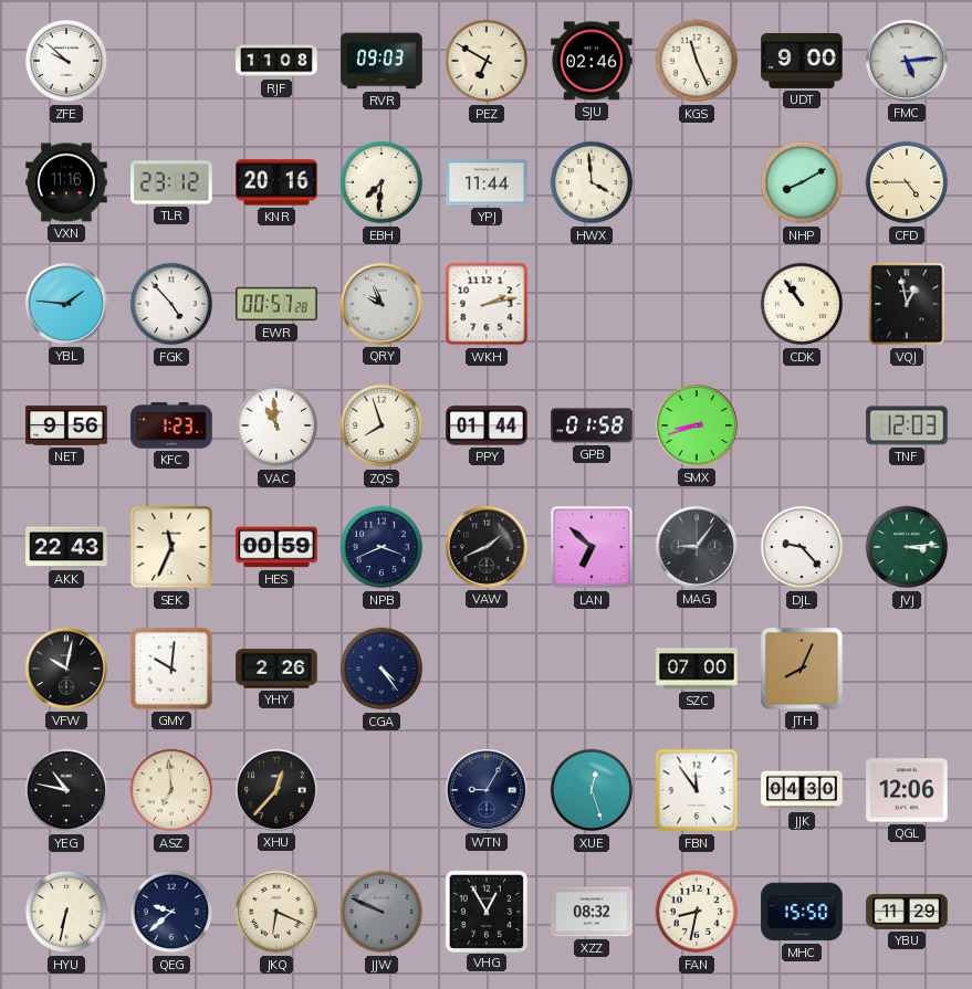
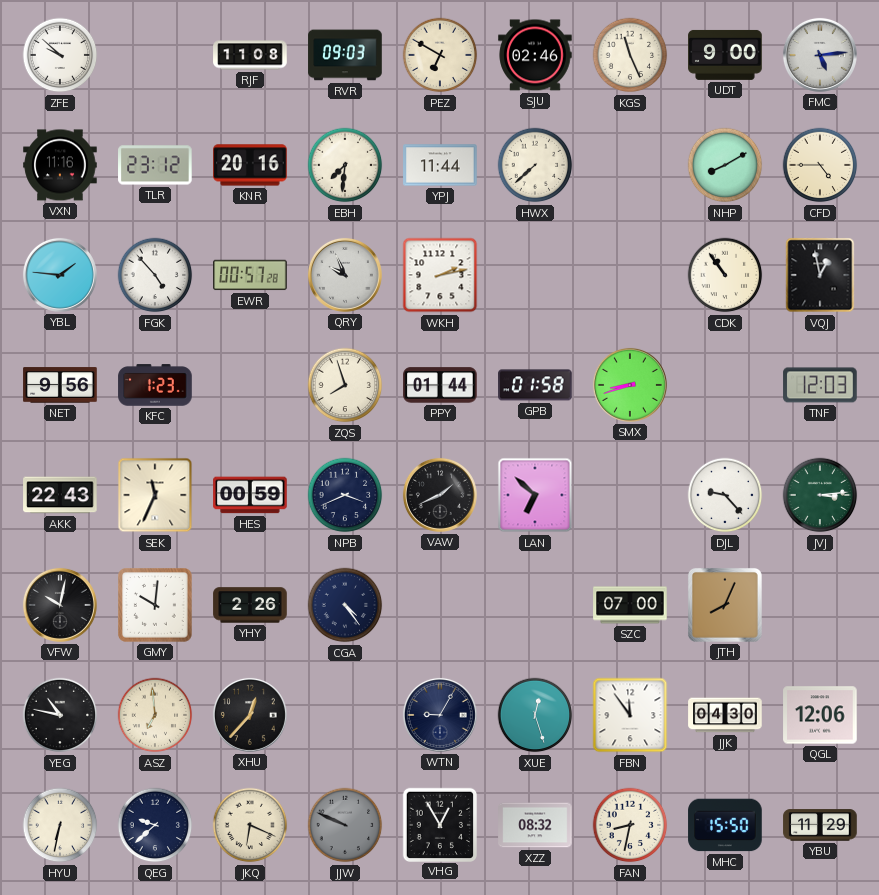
HWX: 3:59 -> 7:38
VAC: 10:59 -> none
MAG: 9:06 -> none
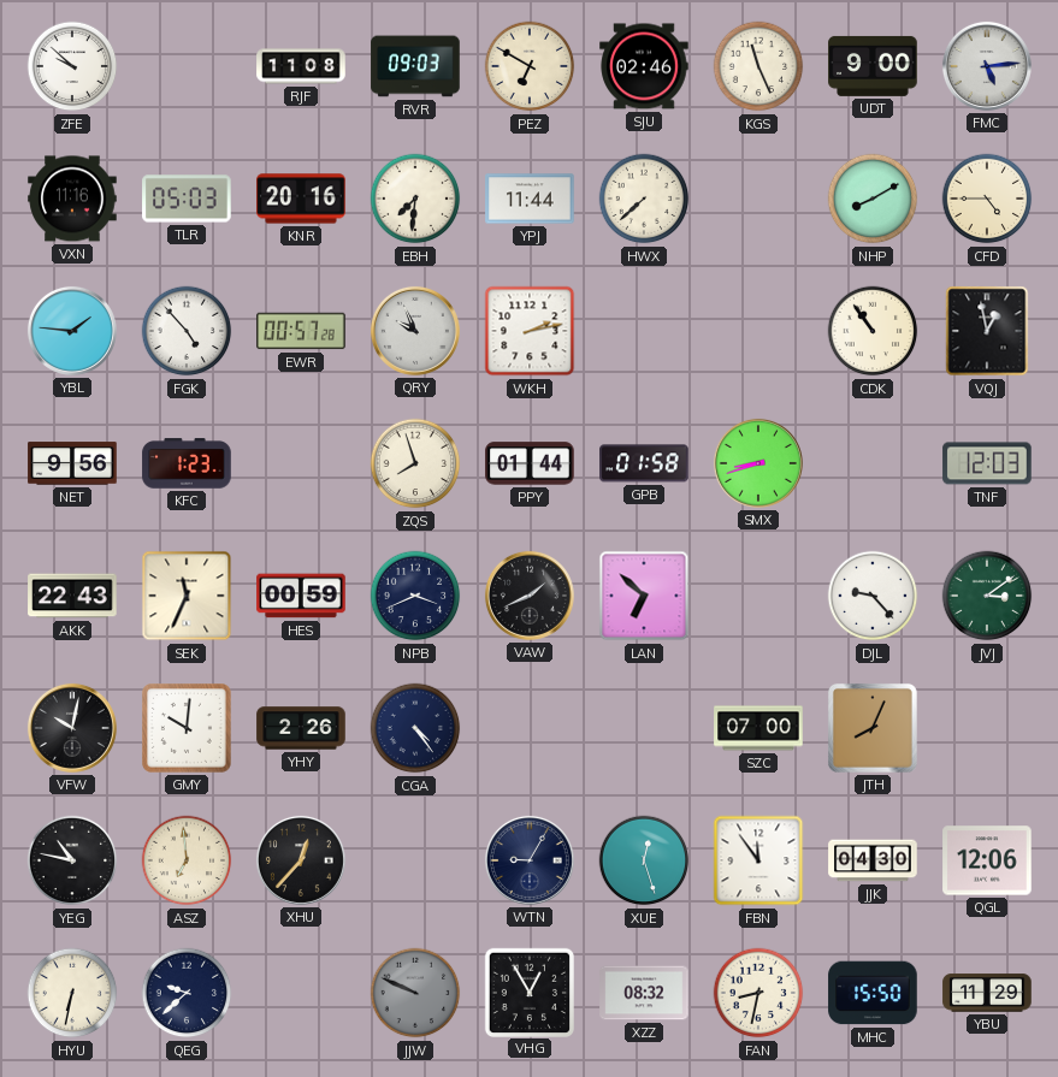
TLR: 23:12 -> 05:03
JVJ: 3:14 -> 3:09
JKQ: 6:19 -> none
